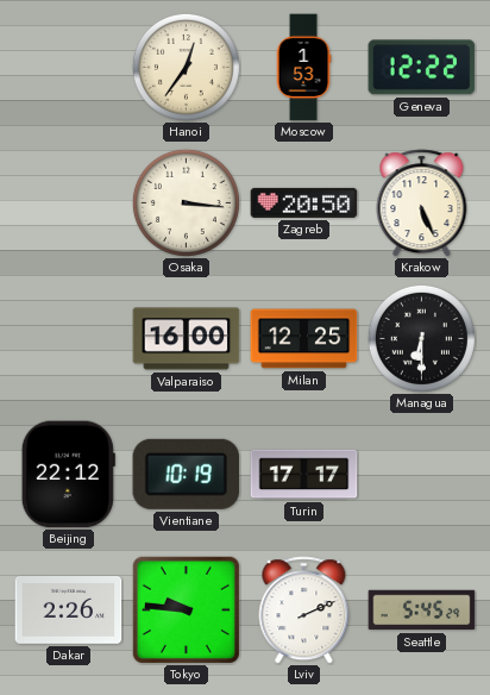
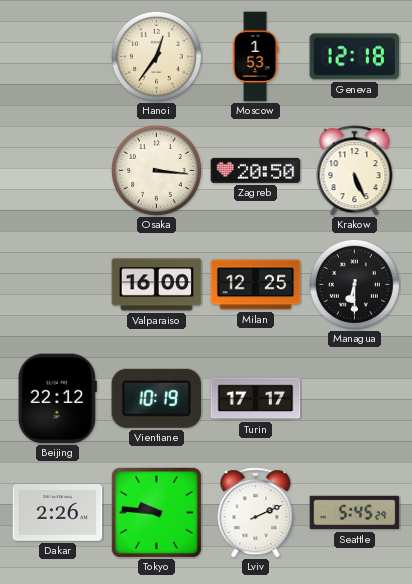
Geneva: 12:22 -> 12:18
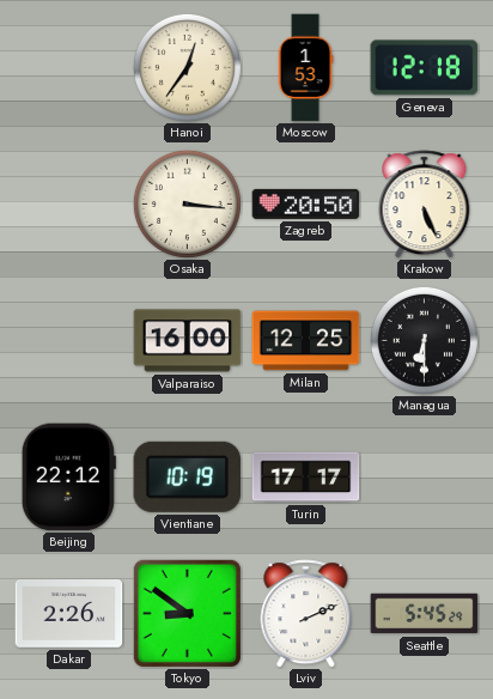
Tokyo: 9:46 -> 8:51
